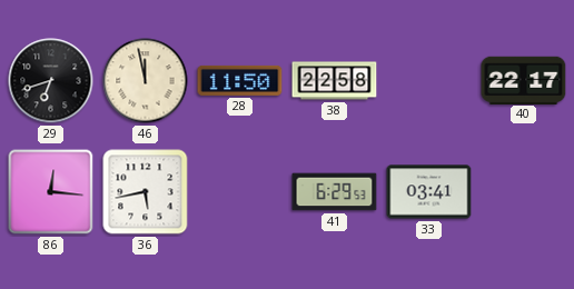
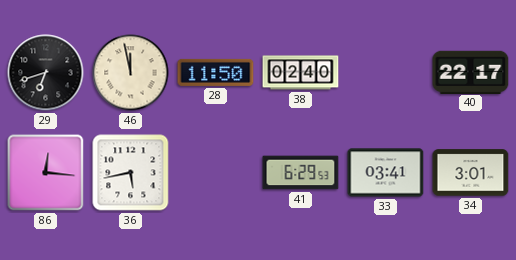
38: 22:58 -> 02:40
34: none -> 3:01
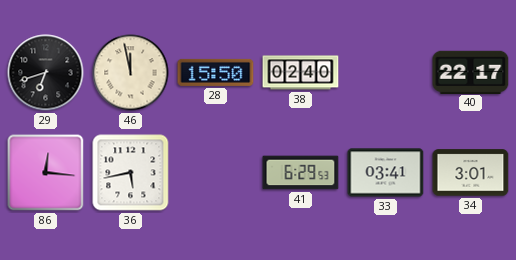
28: 11:50 -> 15:50
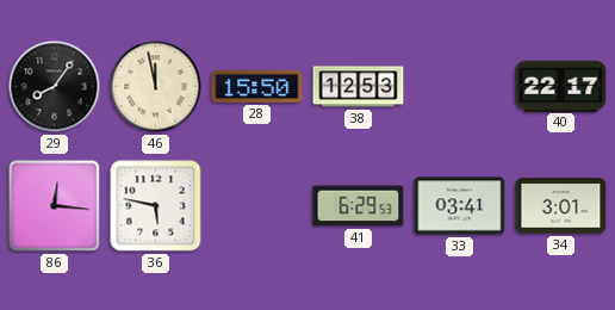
29: 6:42 -> 8:06
38: 02:40 -> 12:53
36: 5:43 -> 5:47
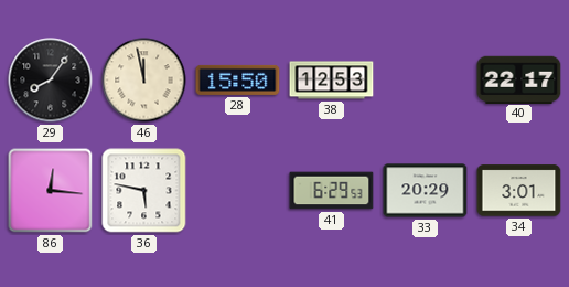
33: 03:41 -> 20:29
